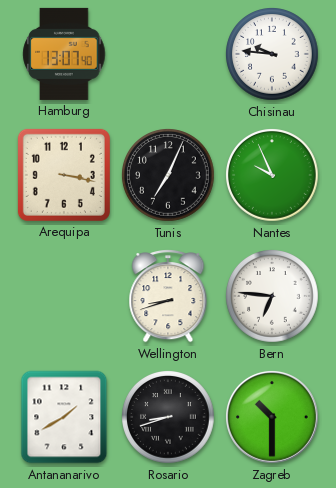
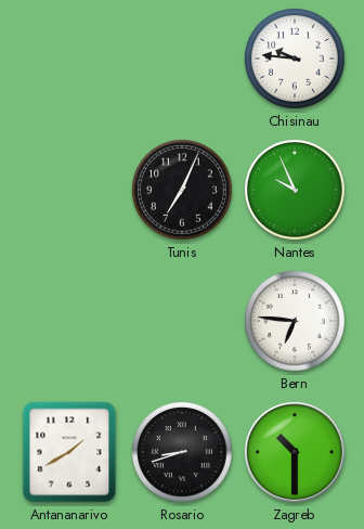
Hamburg: 13:07 -> none
Arequipa: 3:17 -> none
Wellington: 8:42 -> none
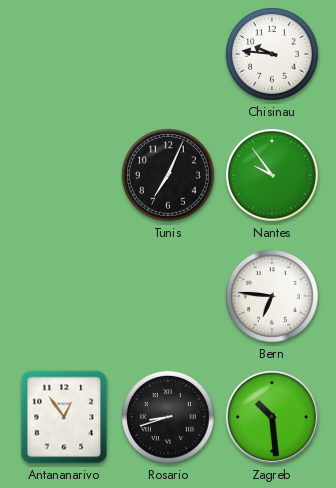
Nantes: 9:56 -> 9:54
Antananarivo: 1:40 -> 12:54
Zagreb: 10:30 -> 10:29
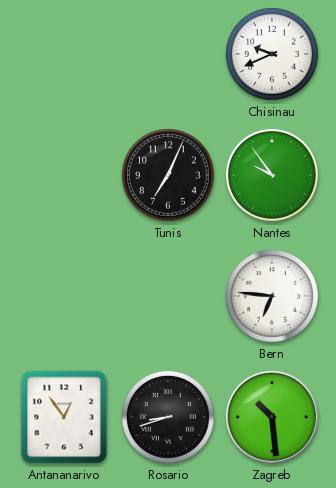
Chisinau: 9:46 -> 9:41
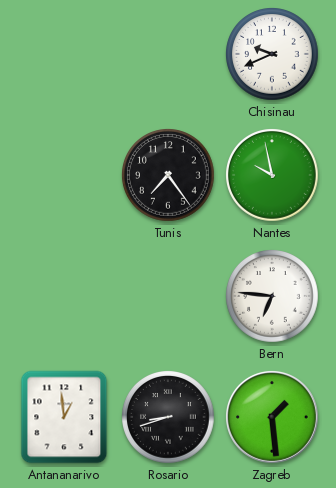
Tunis: 7:04 -> 7:24
Nantes: 9:54 -> 9:58
Antananarivo: 12:54 -> 12:59
Zagreb: 10:29 -> 1:29
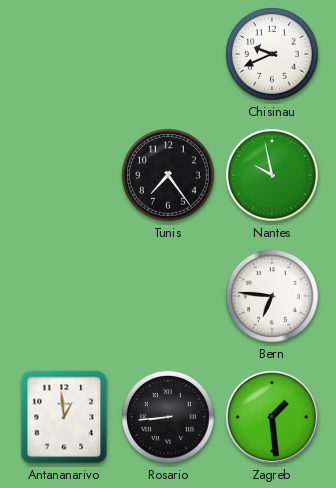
Rosario: 8:42 -> 8:44
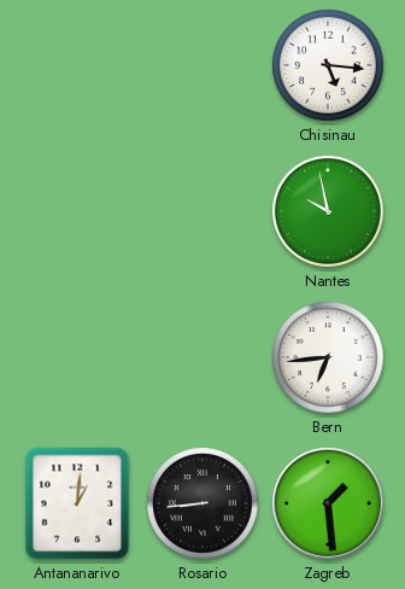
Chisinau: 9:41 -> 5:16
Tunis: 7:24 -> none
Bern: 6:46 -> 6:44
Antananarivo: 12:59 -> 1:01
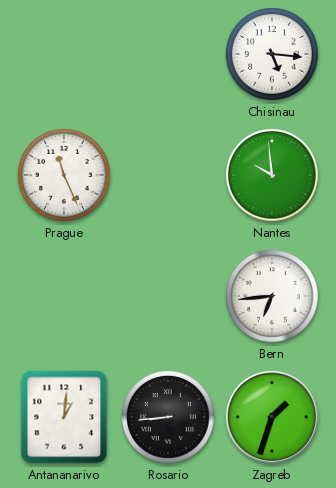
Prague: none -> 11:26
Nantes: 9:58 -> 9:59
Zagreb: 1:29 -> 1:33
